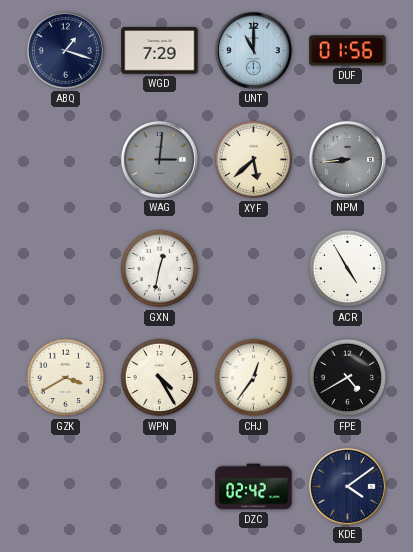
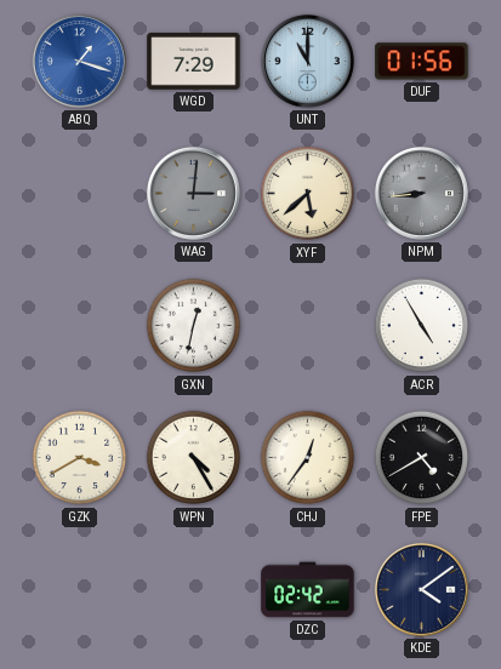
ABQ dial: navy -> blue
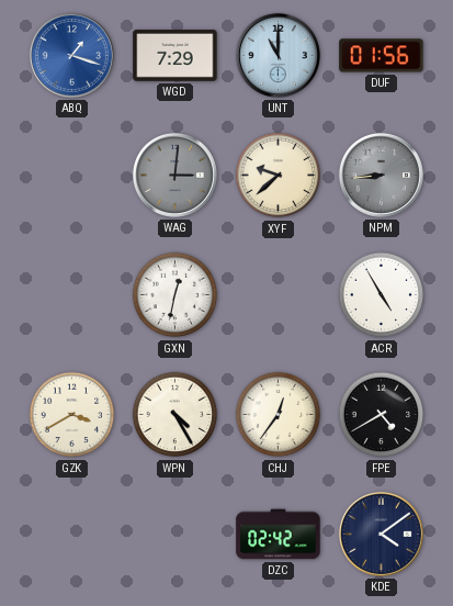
XYF: 5:38 -> 9:38
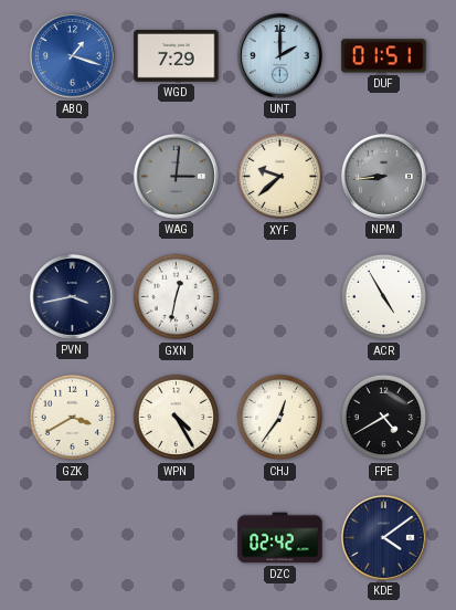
UNT: 11:00 -> 2:00
DUF: 01:56 -> 01:51
PVN: none -> 3:43
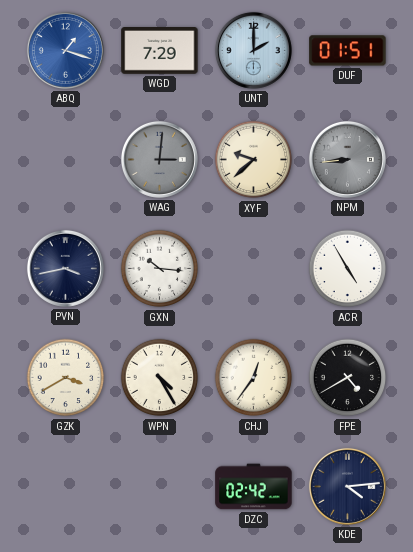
GXN: 12:32 -> 10:16
KDE: 4:09 -> 4:14
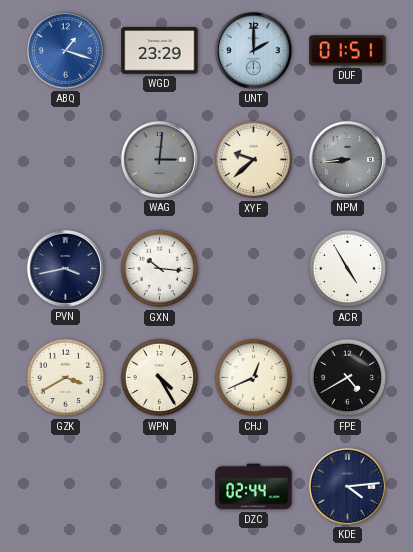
WGD: 7:29 -> 23:29
CHJ: 12:36 -> 12:41
DZC: 02:42 -> 02:44
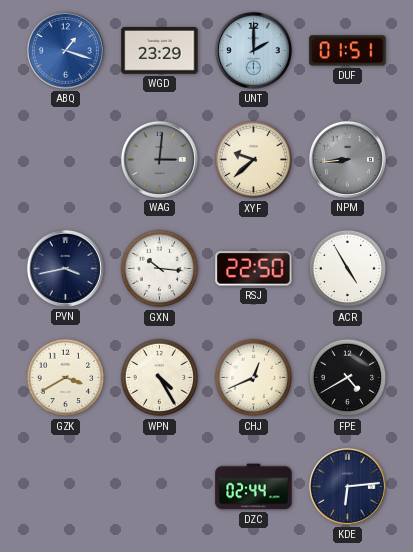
RSJ: none -> 22:50
KDE: 4:14 -> 6:14
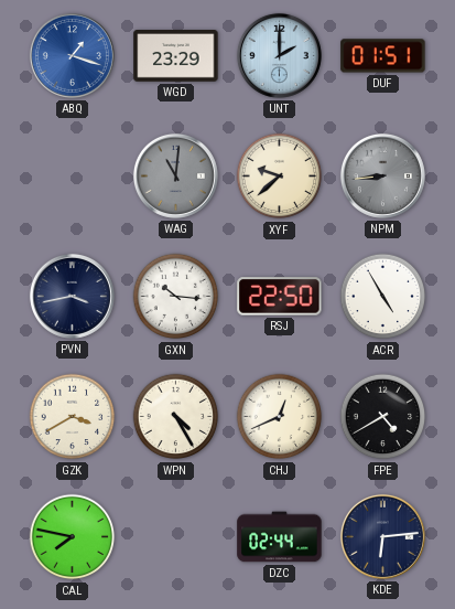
WAG: 3:01 -> 11:01
CAL: none -> 7:47
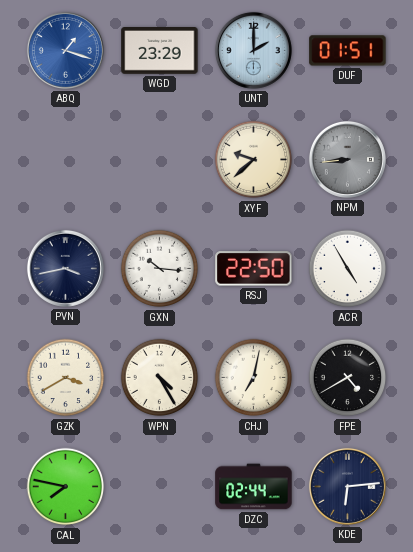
WAG: 11:01 -> none
CHJ: 12:41 -> 7:02
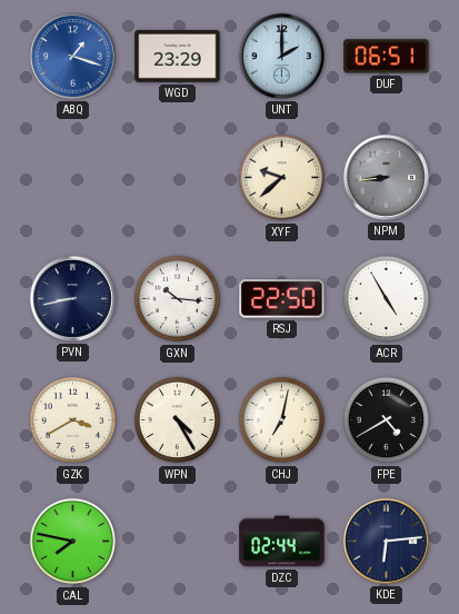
DUF: 01:51 -> 06:51
PVN: 3:43 -> 8:43
